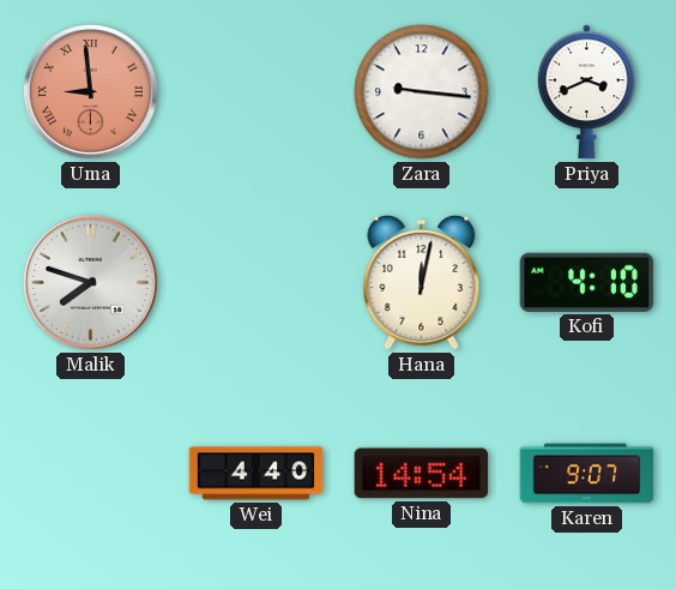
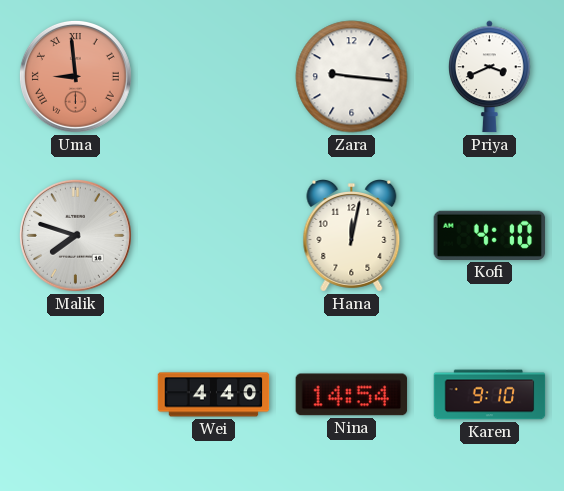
Karen: 9:07 -> 9:10
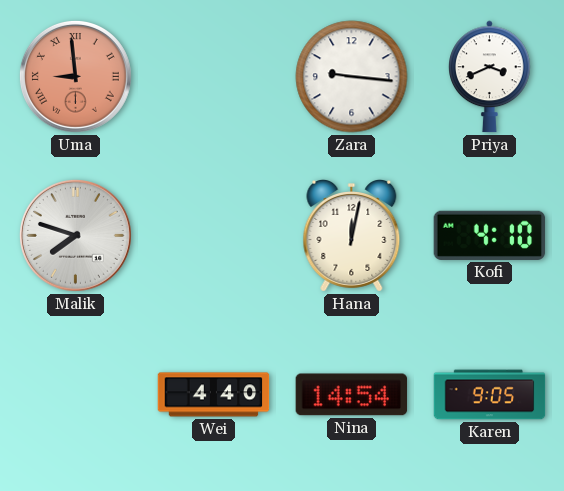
Karen: 9:10 -> 9:05
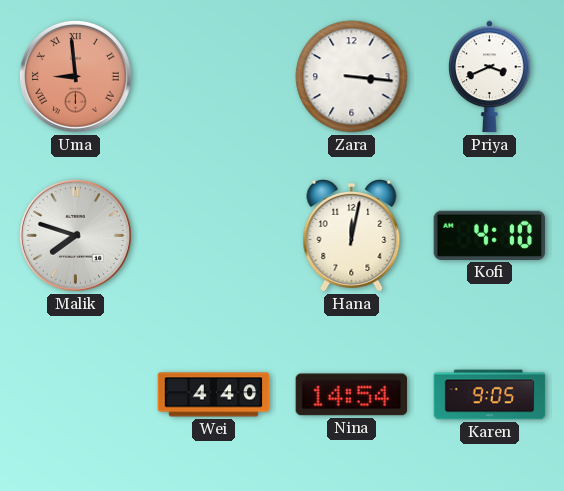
Zara: 9:16 -> 3:16
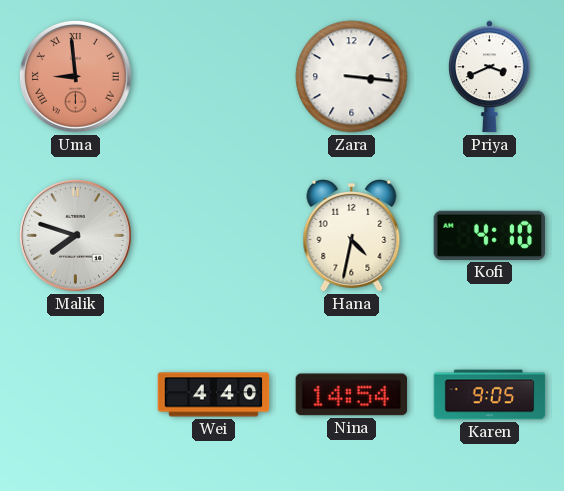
Hana: 12:02 -> 4:32
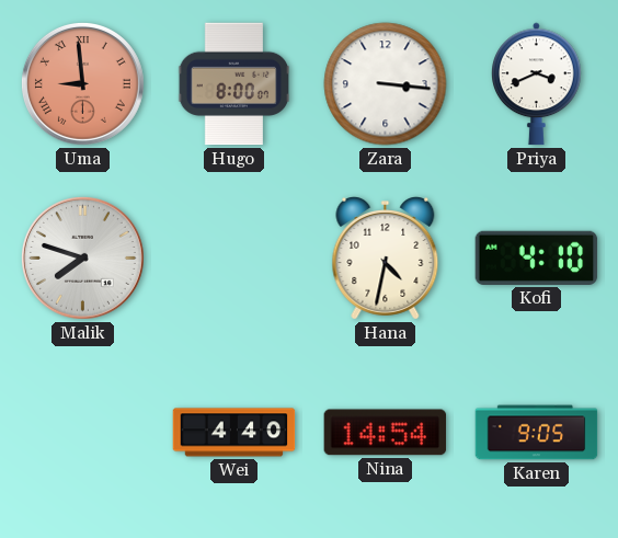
Hugo: none -> 8:00
